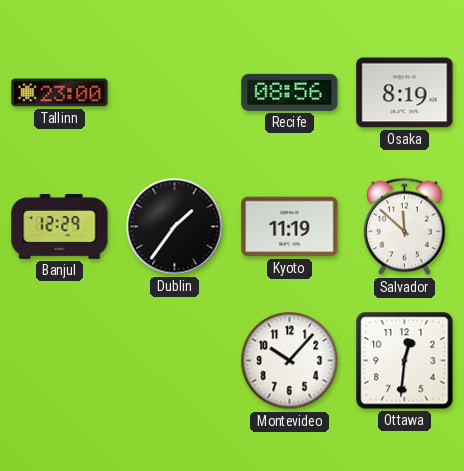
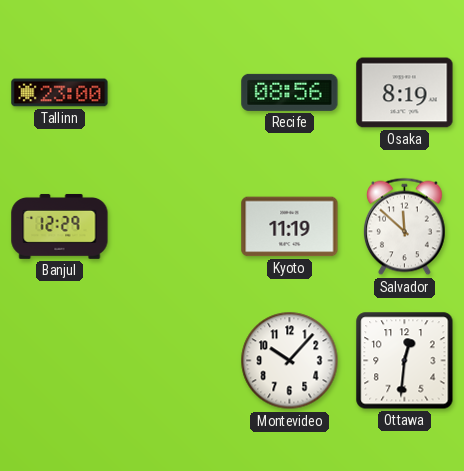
Dublin: 1:36 -> none
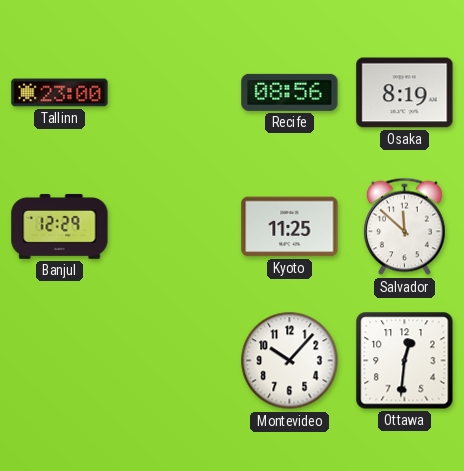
Kyoto: 11:19 -> 11:25
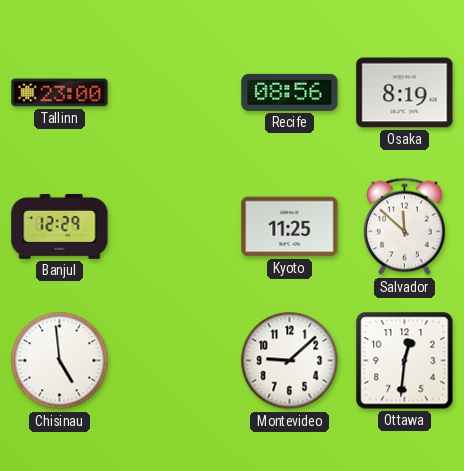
Chisinau: none -> 4:59
Montevideo: 10:07 -> 9:08
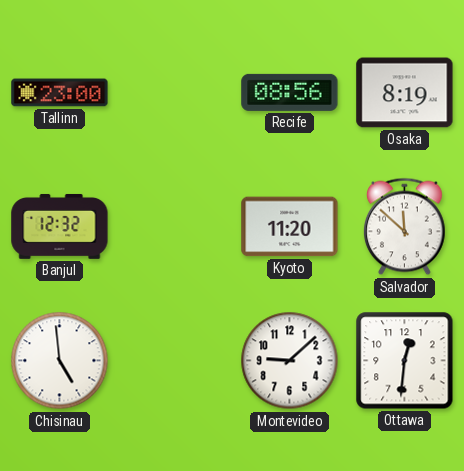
Banjul: 12:29 -> 12:32
Kyoto: 11:25 -> 11:20
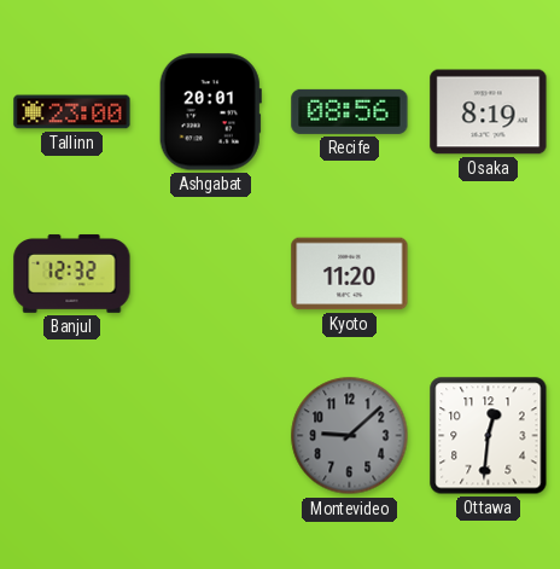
Ashgabat: none -> 20:01
Salvador: 11:52 -> none
Chisinau: 4:59 -> none
Montevideo dial: white -> grey
